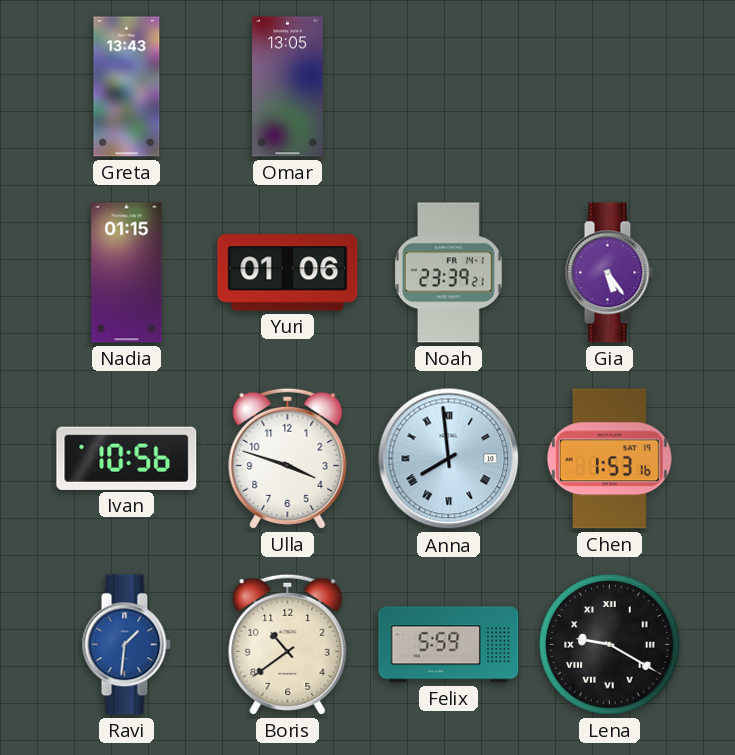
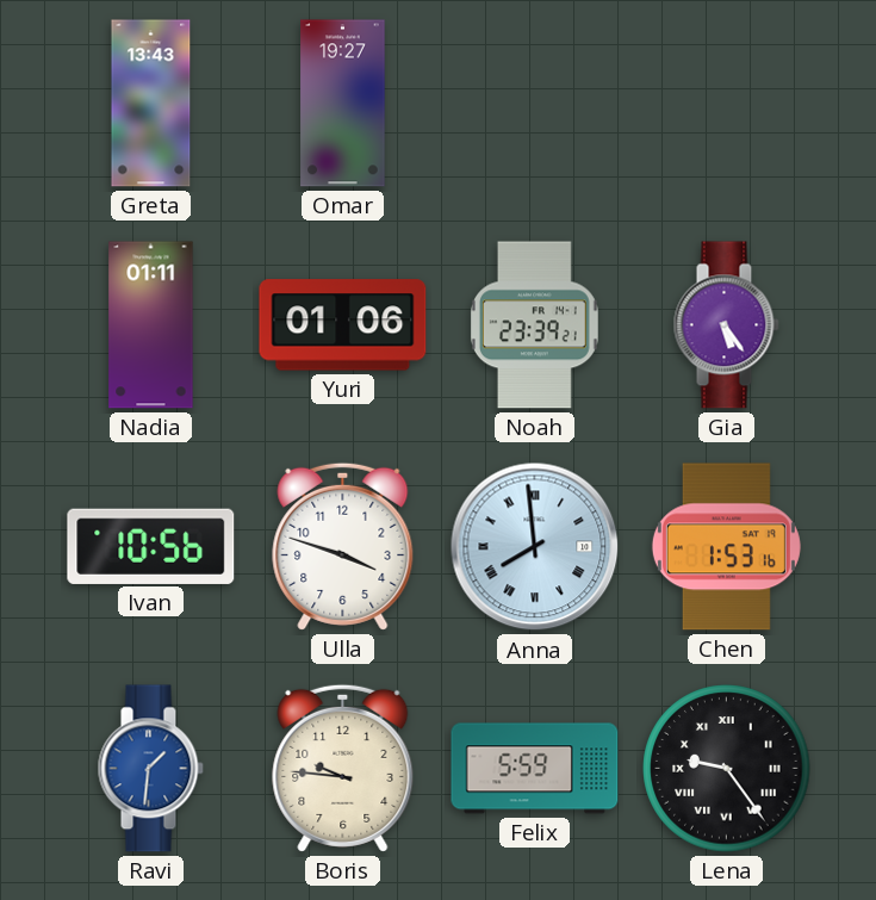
Omar: 13:05 -> 19:27
Nadia: 01:15 -> 01:11
Boris: 10:39 -> 9:46
Lena: 9:20 -> 9:24
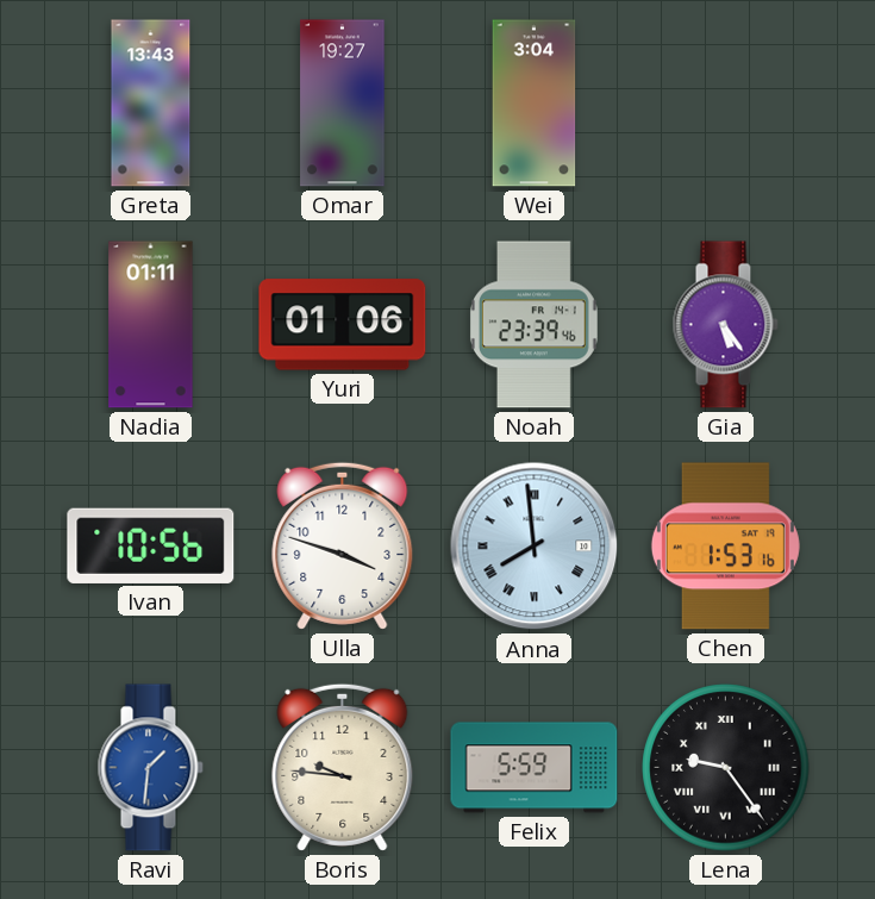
Wei: none -> 3:04
Noah: 23:39:21 -> 23:39:46
